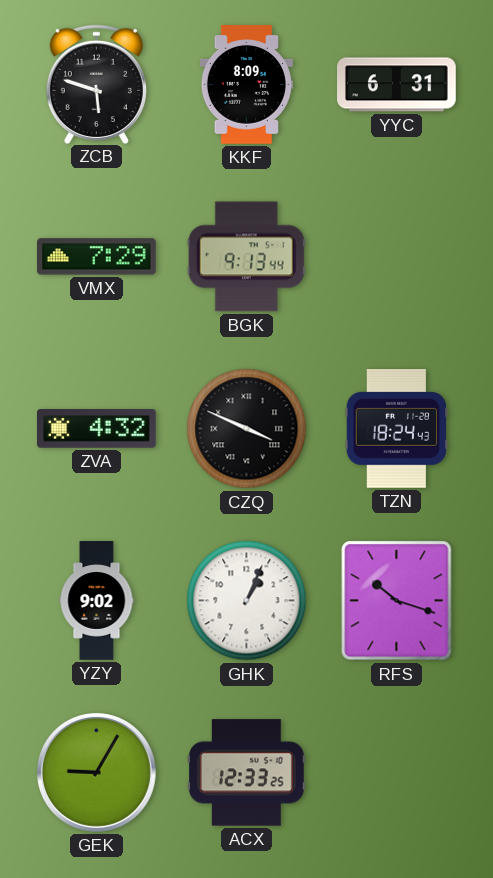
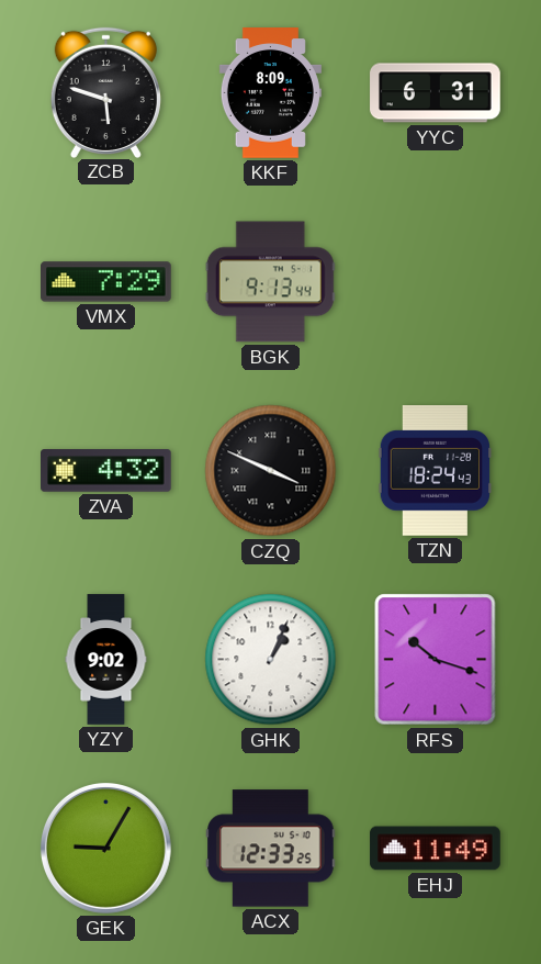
EHJ: none -> 11:49
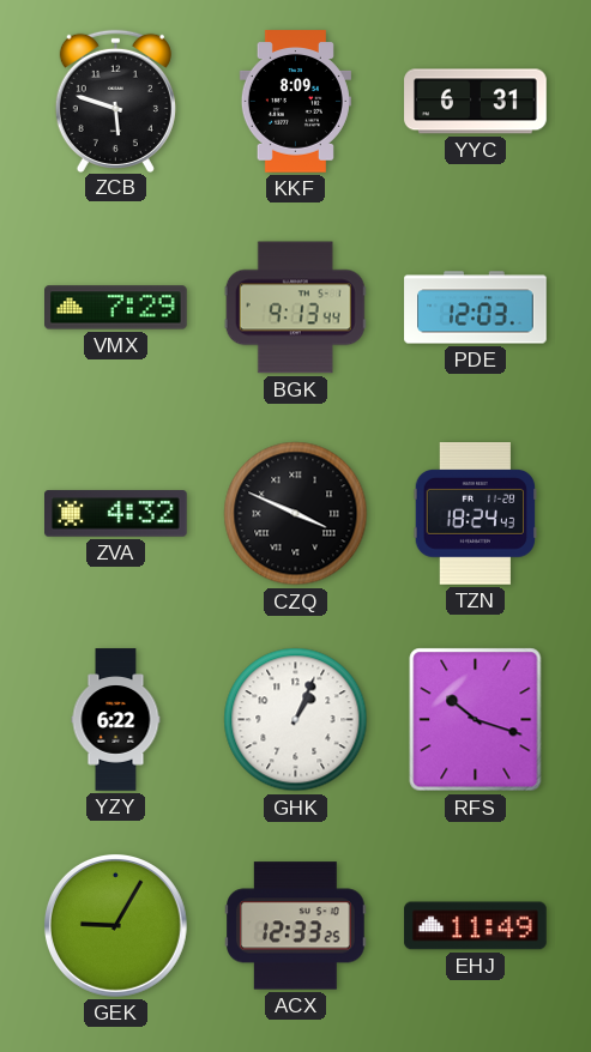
PDE: none -> 12:03
YZY: 9:02 -> 6:22
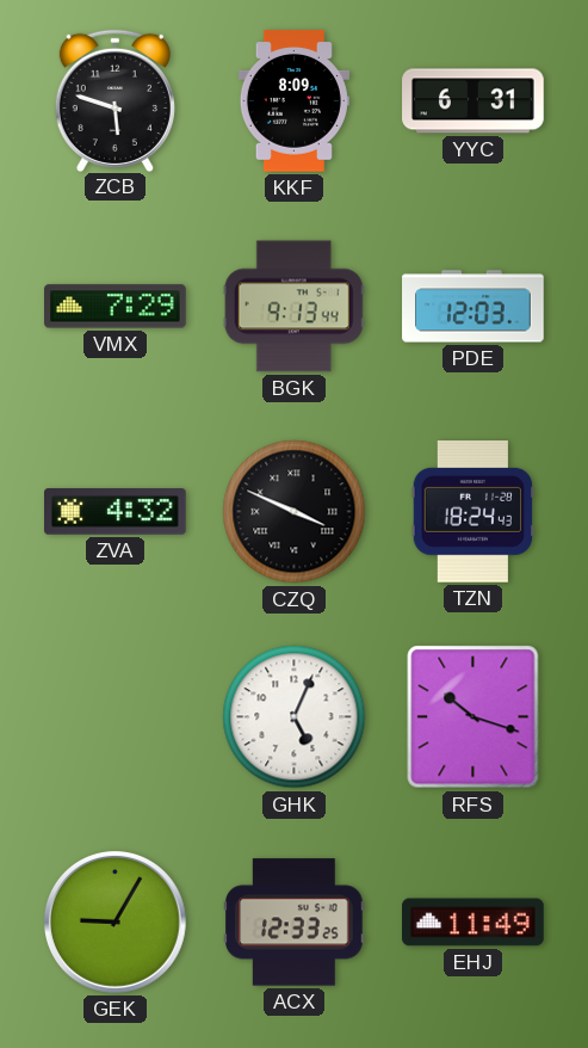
YZY: 6:22 -> none
GHK: 1:04 -> 5:04
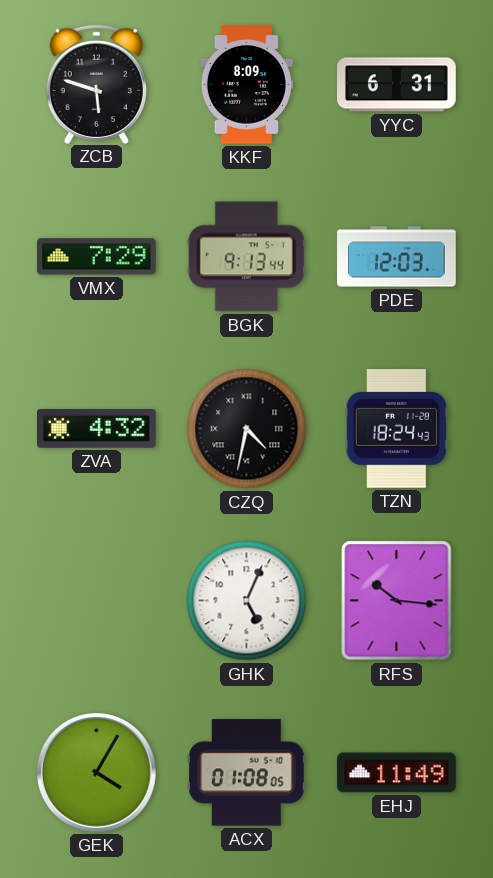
CZQ: 3:49 -> 4:32
RFS: 10:18 -> 10:16
GEK: 9:05 -> 4:05
ACX: 12:33 -> 01:08
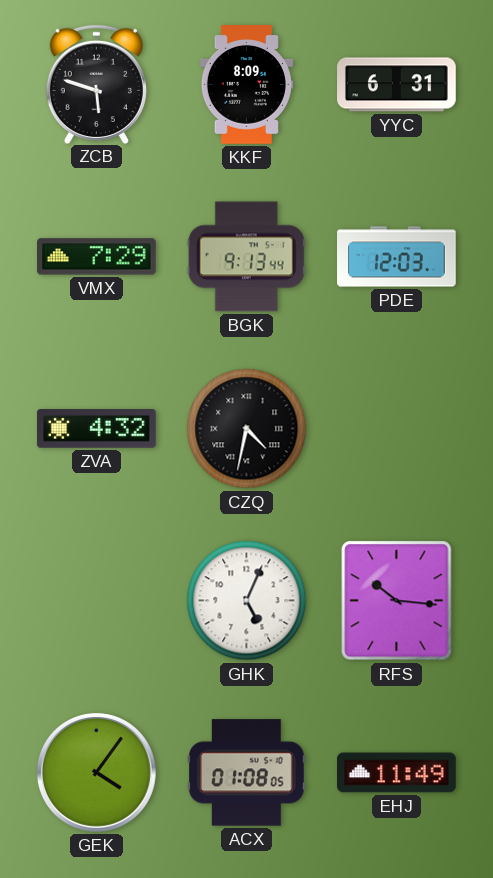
TZN: 18:24 -> none
GEK: 4:05 -> 4:06
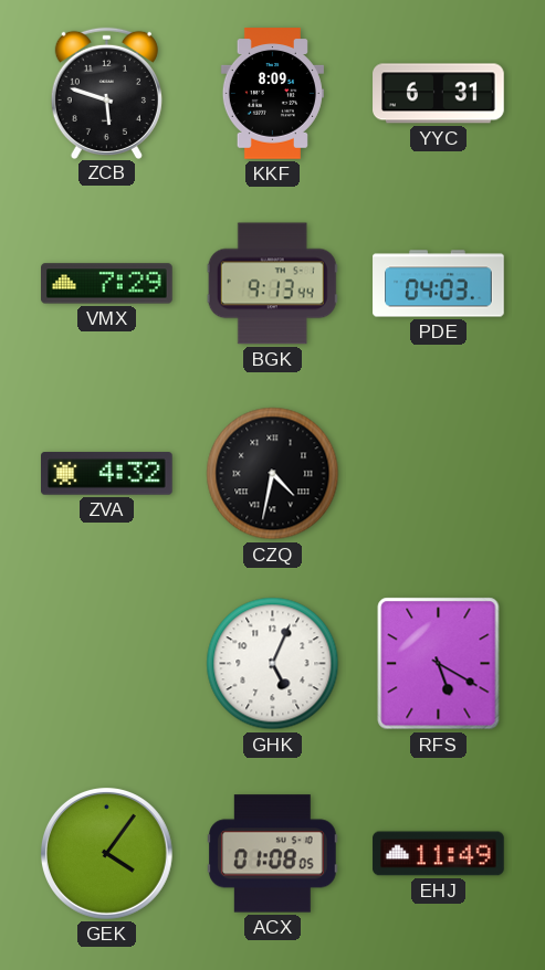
PDE: 12:03 -> 04:03
RFS: 10:16 -> 5:20
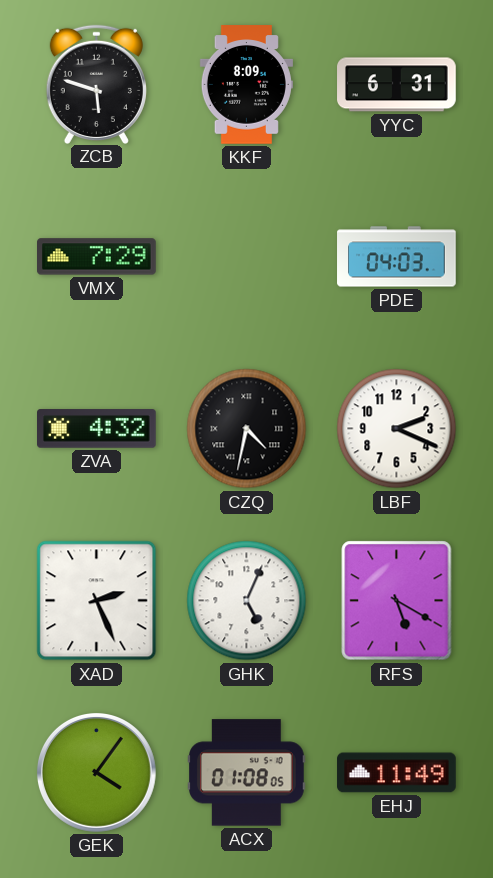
BGK: 9:13 -> none
LBF: none -> 2:19
XAD: none -> 2:26
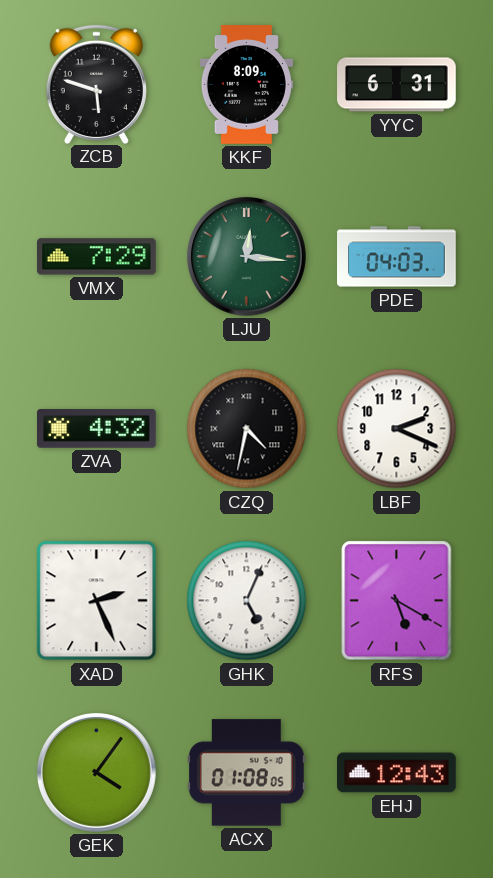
LJU: none -> 12:16
EHJ: 11:49 -> 12:43
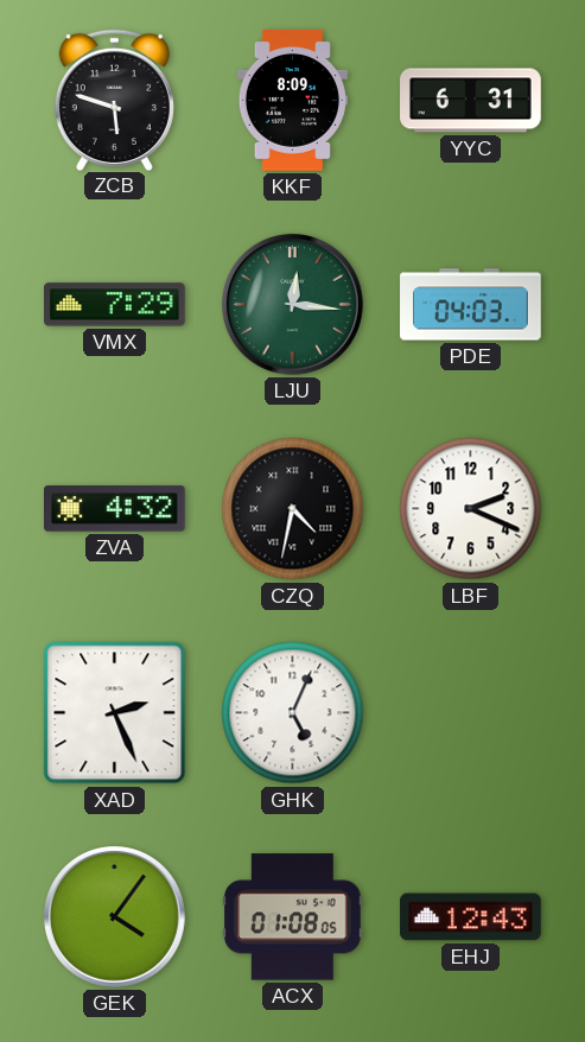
RFS: 5:20 -> none
